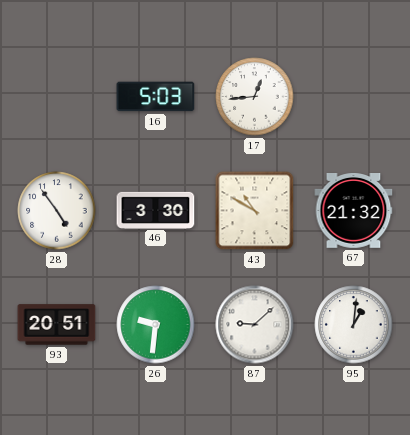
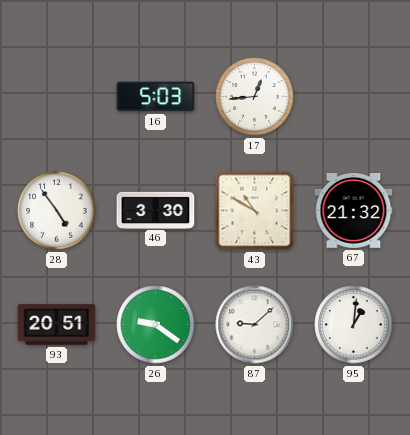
26: 9:31 -> 9:21
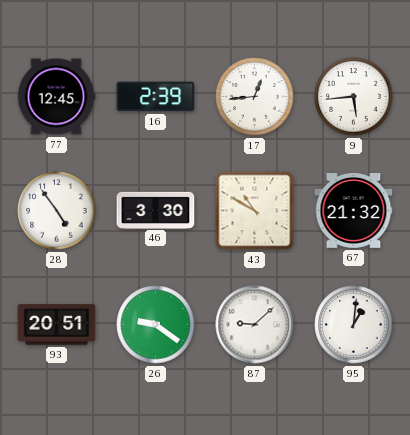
77: none -> 12:45
16: 5:03 -> 2:39
9: none -> 5:44
